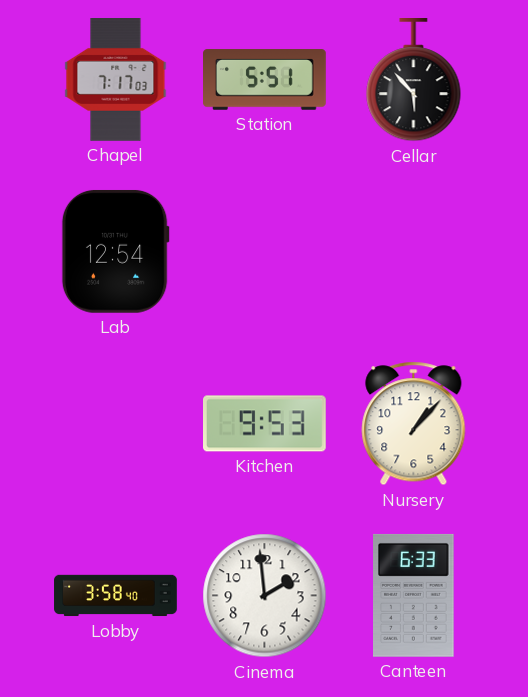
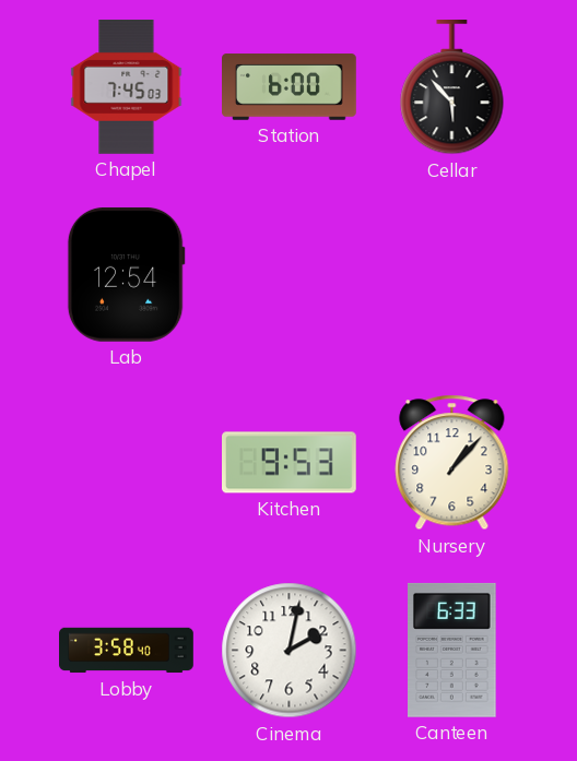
Chapel: 7:17 -> 7:45
Station: 5:51 -> 6:00
Cinema: 1:59 -> 2:02
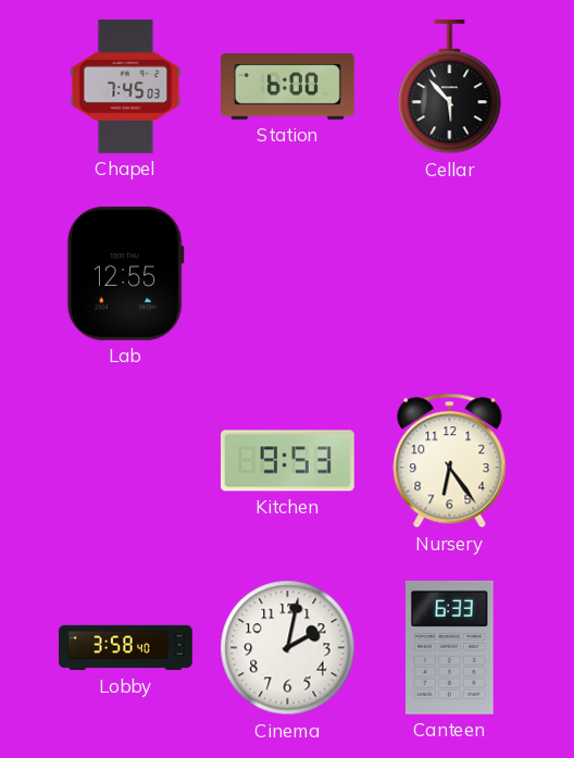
Lab: 12:54 -> 12:55
Nursery: 1:07 -> 6:24
